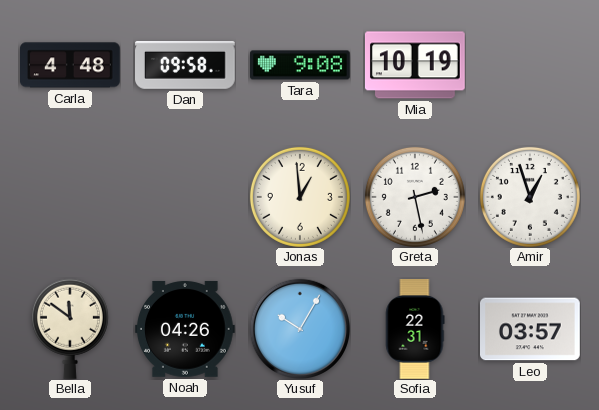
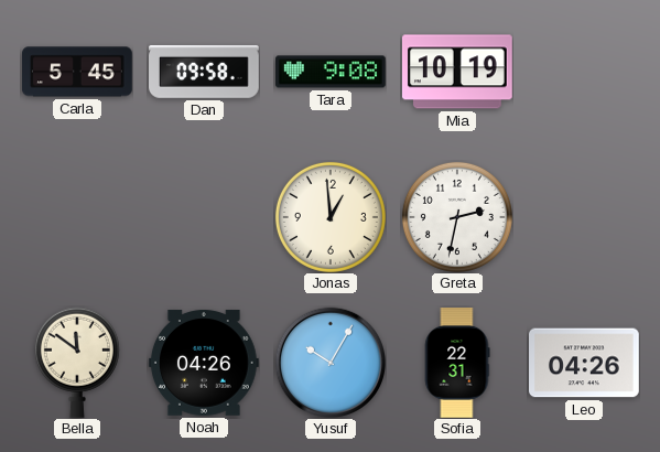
Carla: 4:48 -> 5:45
Greta: 2:28 -> 2:32
Amir: 12:57 -> none
Leo: 03:57 -> 04:26
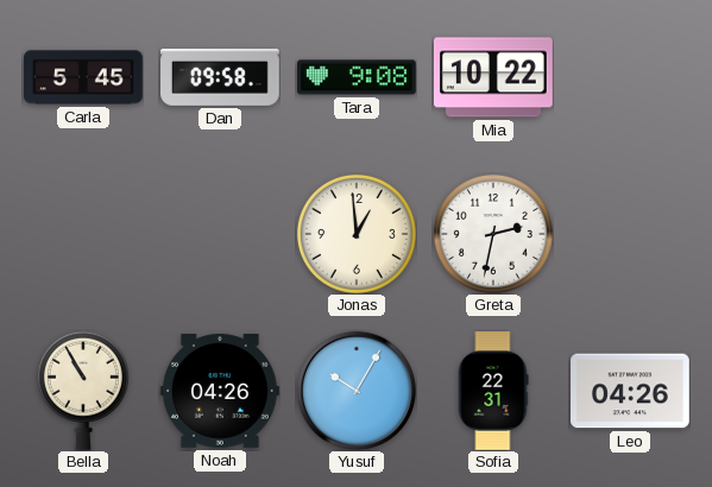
Mia: 10:19 -> 10:22
Bella: 11:51 -> 10:55
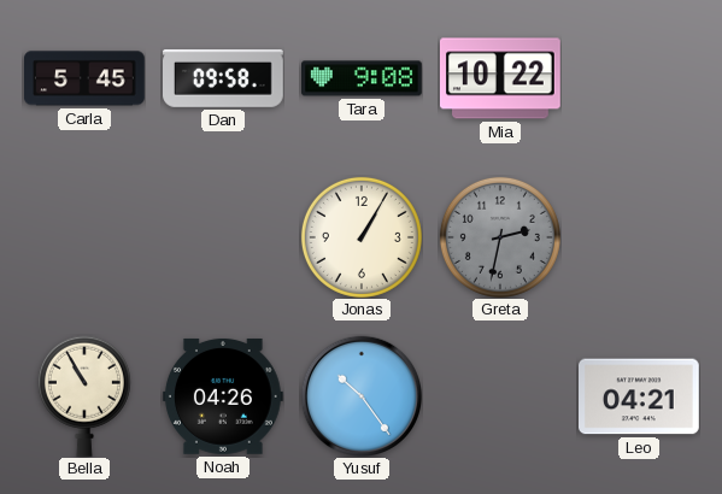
Jonas: 12:59 -> 1:05
Greta dial: white -> grey
Yusuf: 10:05 -> 10:24
Sofia: 22:31 -> none
Leo: 04:26 -> 04:21
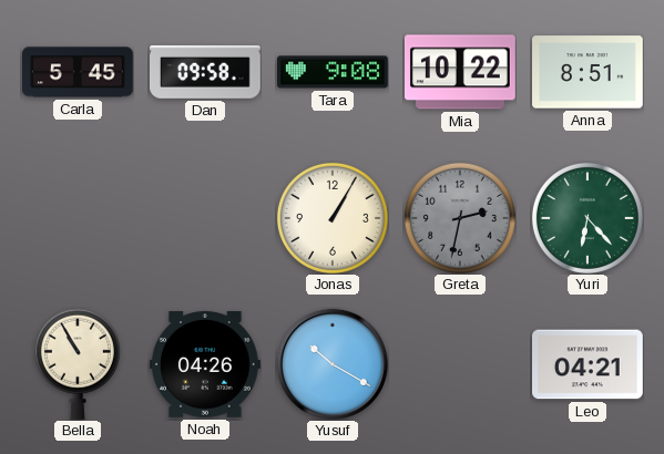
Anna: none -> 8:51
Yuri: none -> 6:23
Yusuf: 10:24 -> 10:20
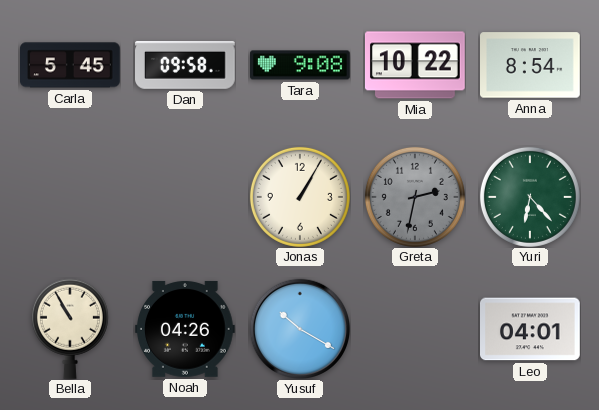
Anna: 8:51 -> 8:54
Leo: 04:21 -> 04:01
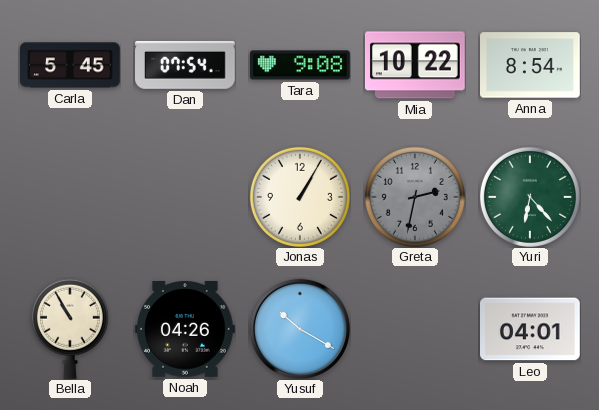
Dan: 09:58 -> 07:54
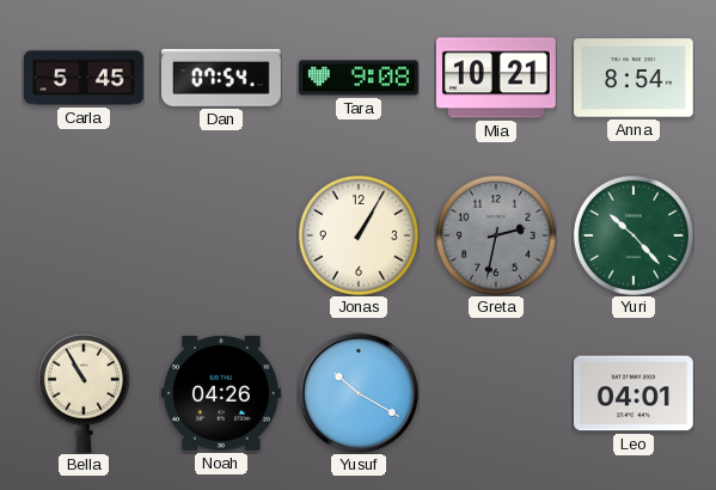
Mia: 10:22 -> 10:21
Yuri: 6:23 -> 10:23
